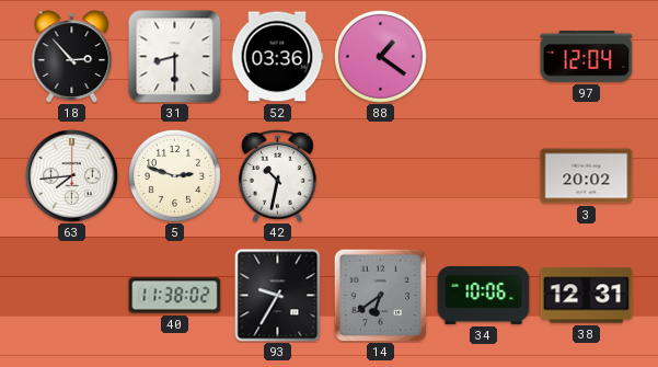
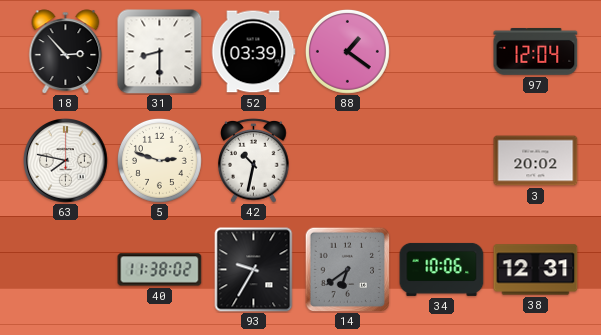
52: 03:36 -> 03:39
63: 7:44 -> 7:47
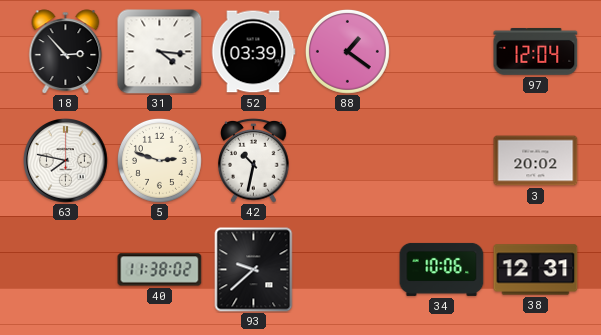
31: 8:30 -> 4:16
93: 9:35 -> 9:38
14: 6:39 -> none
